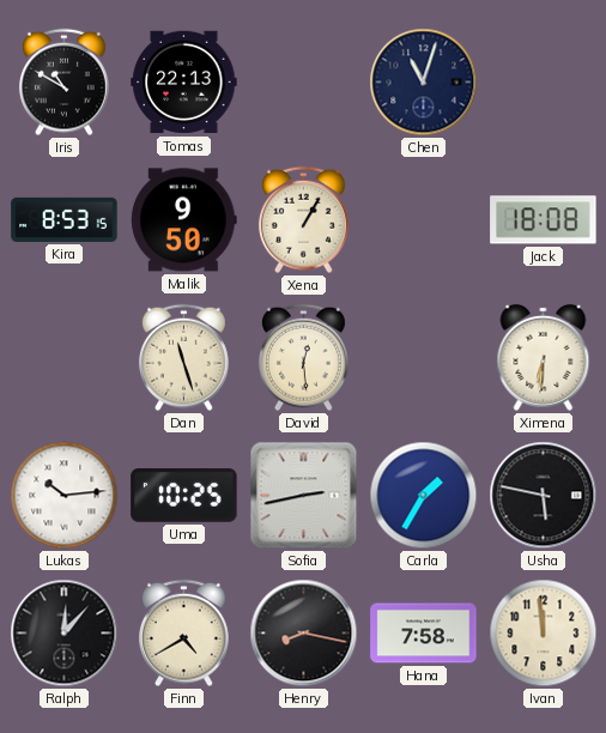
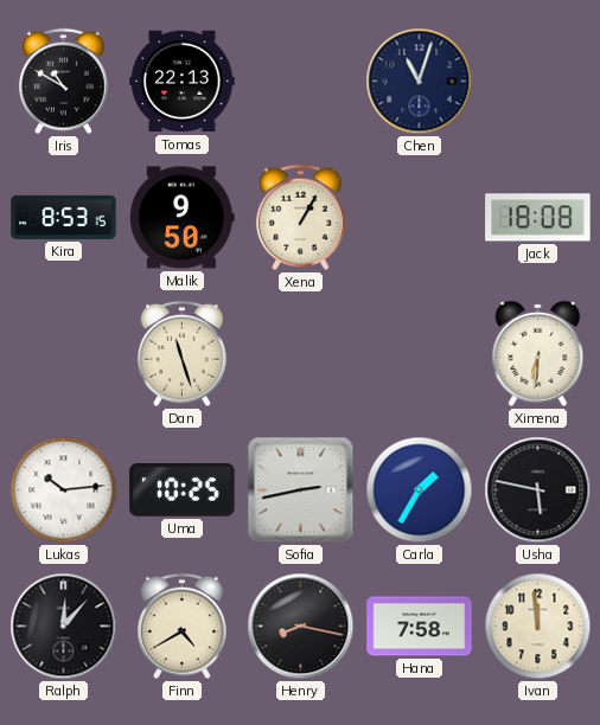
David: 12:29 -> none
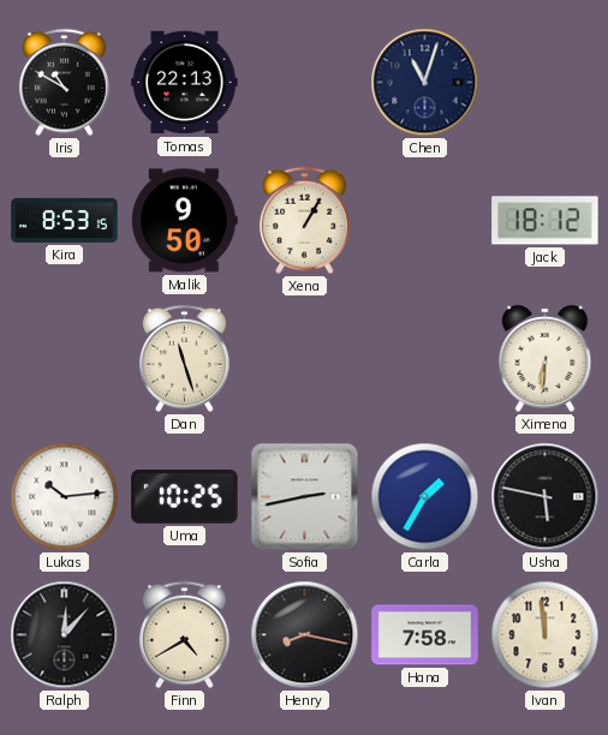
Jack: 18:08 -> 18:12
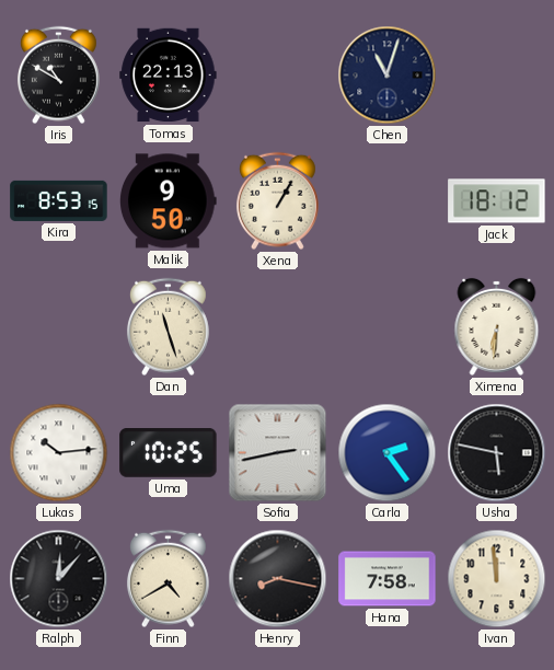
Carla: 1:35 -> 2:24
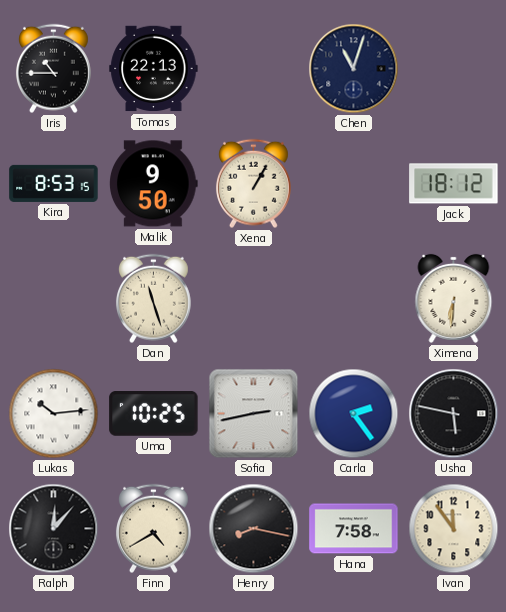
Iris: 10:50 -> 10:45
Ivan: 11:59 -> 11:54
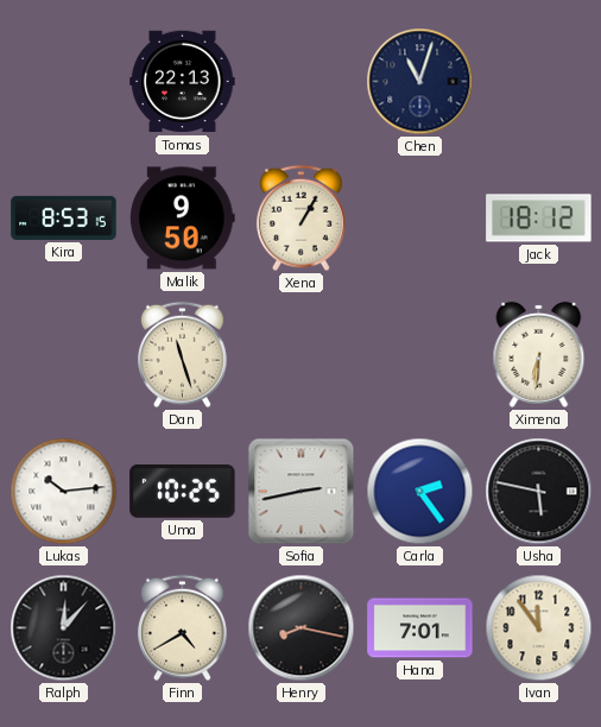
Iris: 10:45 -> none
Hana: 7:58 -> 7:01
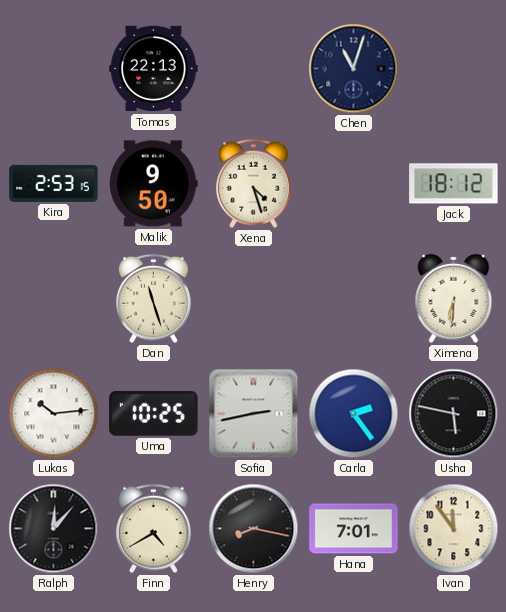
Kira: 8:53 -> 2:53
Xena: 1:05 -> 4:27
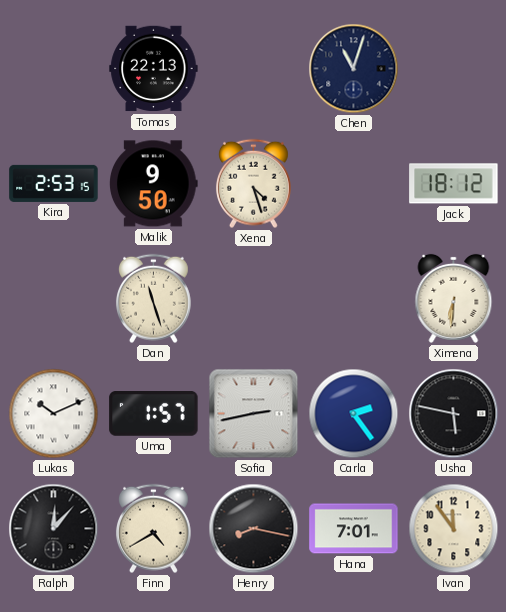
Lukas: 10:14 -> 10:11
Uma: 10:25 -> 1:57
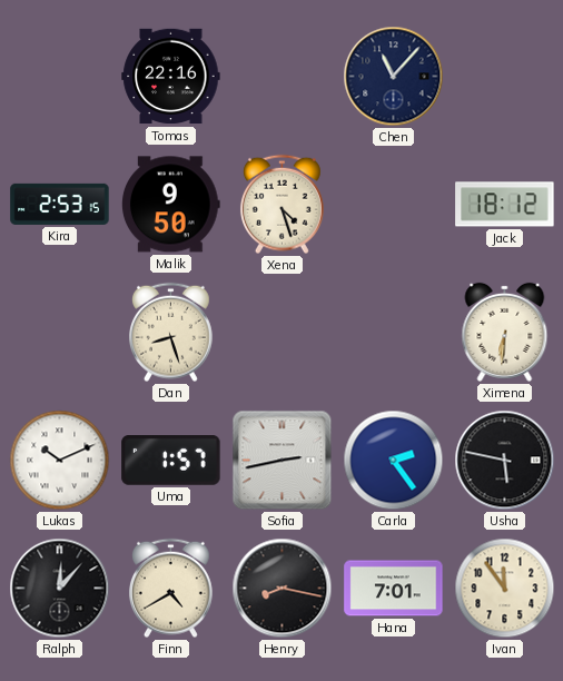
Tomas: 22:13 -> 22:16
Chen: 11:03 -> 11:07
Dan: 11:27 -> 8:27
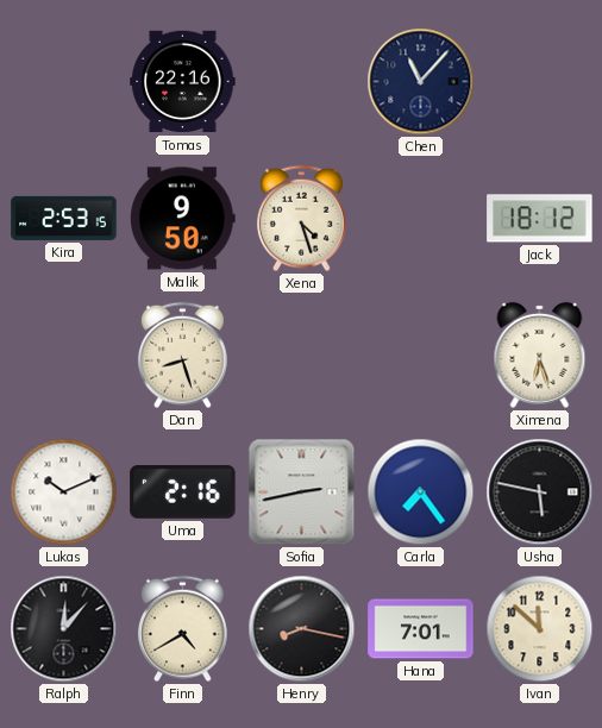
Ximena: 6:31 -> 6:27
Uma: 1:57 -> 2:16
Carla: 2:24 -> 7:24
Ivan: 11:54 -> 11:52
